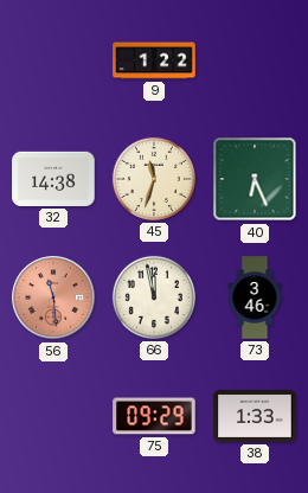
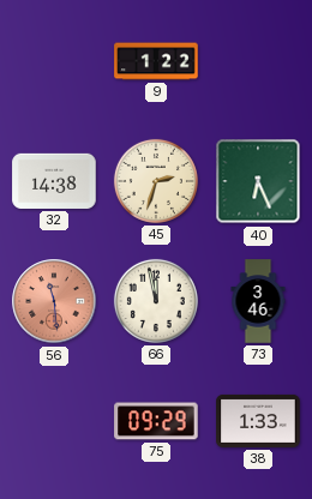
45: 11:33 -> 2:33
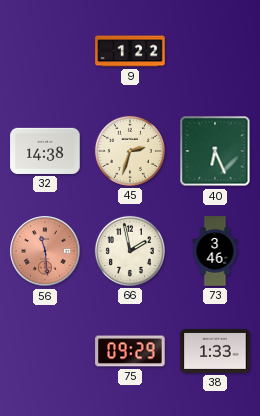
66: 11:58 -> 1:58
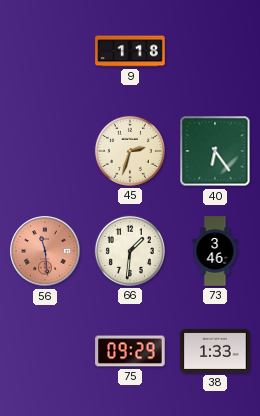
9: 1:22 -> 1:18
32: 14:38 -> none
40: 6:26 -> 6:24
66: 1:58 -> 1:31
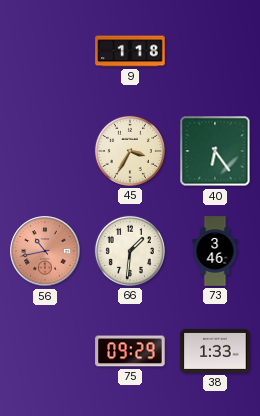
45: 2:33 -> 3:35
56: 11:29 -> 10:43
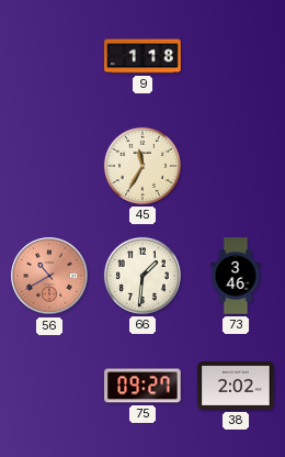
45: 3:35 -> 11:35
40: 6:24 -> none
56: 10:43 -> 10:40
75: 09:29 -> 09:27
38: 1:33 -> 2:02
